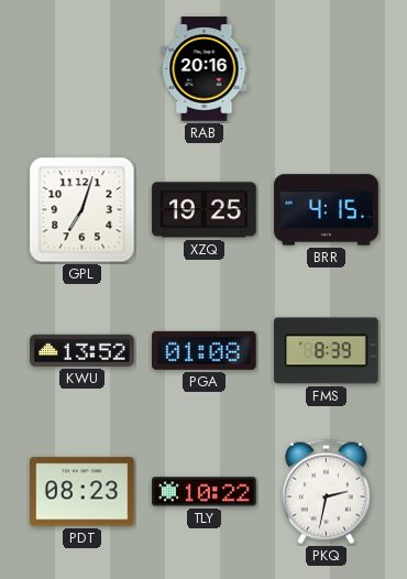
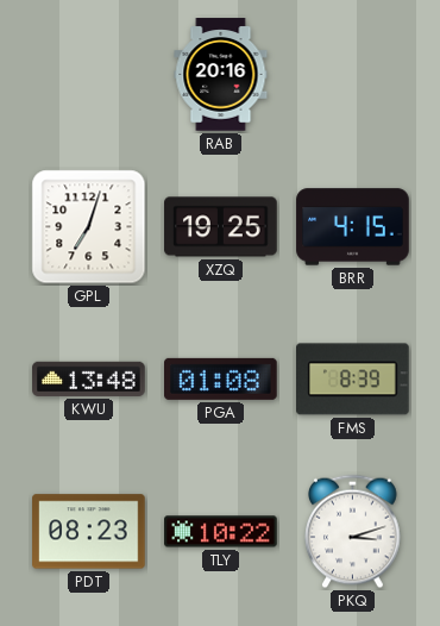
KWU: 13:52 -> 13:48
PKQ: 2:32 -> 3:12
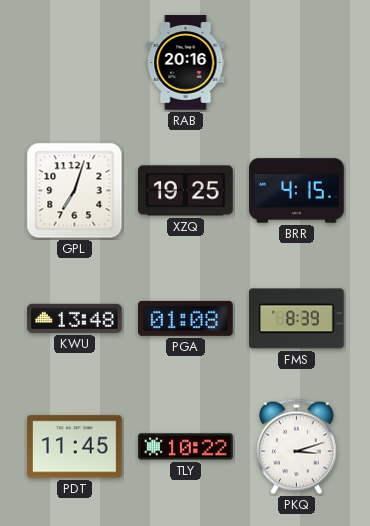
PDT: 08:23 -> 11:45
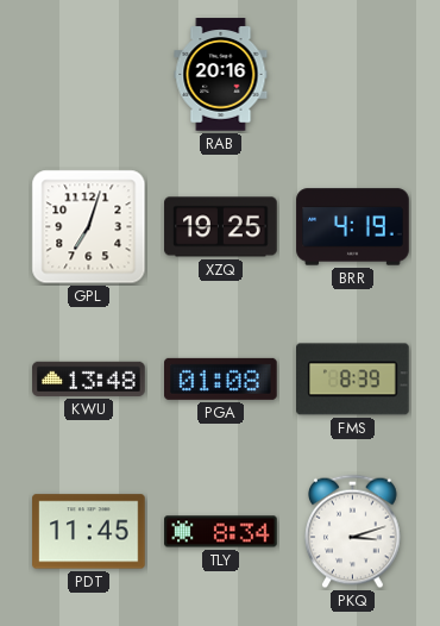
BRR: 4:15 -> 4:19
TLY: 10:22 -> 8:34
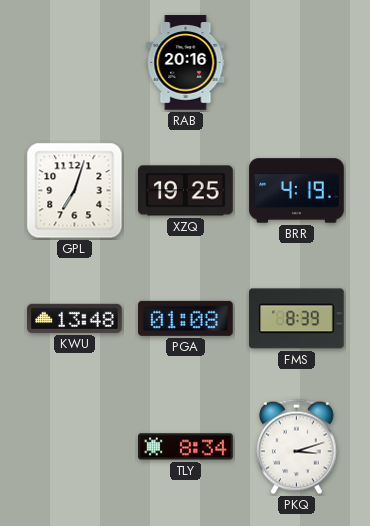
PDT: 11:45 -> none
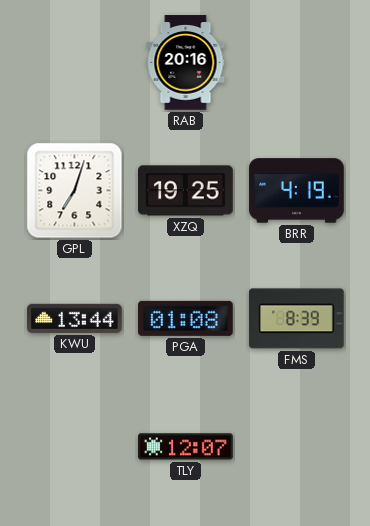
KWU: 13:48 -> 13:44
TLY: 8:34 -> 12:07
PKQ: 3:12 -> none
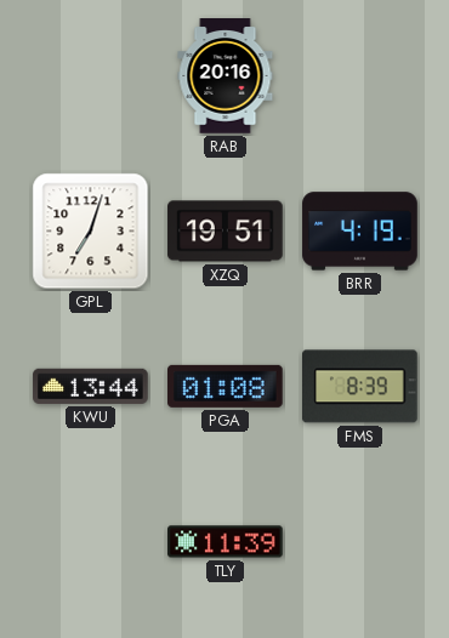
XZQ: 19:25 -> 19:51
TLY: 12:07 -> 11:39
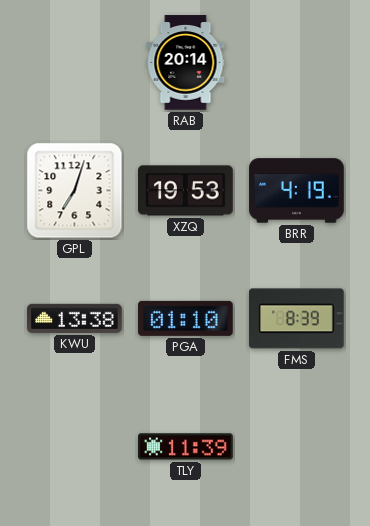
RAB: 20:16 -> 20:14
XZQ: 19:51 -> 19:53
KWU: 13:44 -> 13:38
PGA: 01:08 -> 01:10
